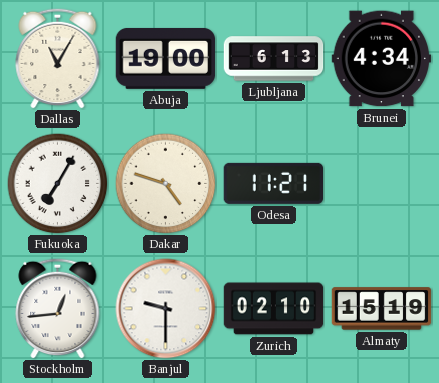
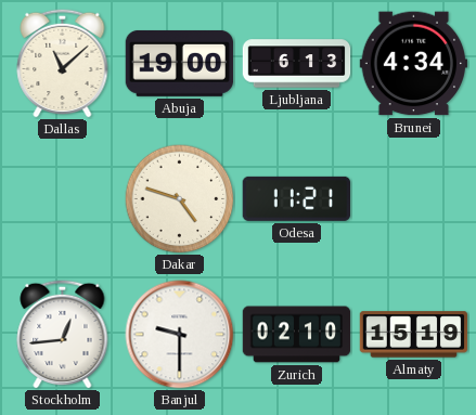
Dallas: 11:05 -> 11:08
Fukuoka: 7:05 -> none
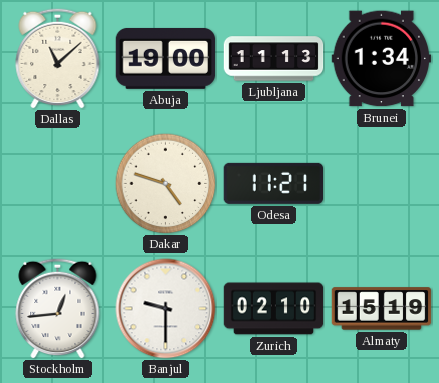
Ljubljana: 6:13 -> 11:13
Brunei: 4:34 -> 1:34
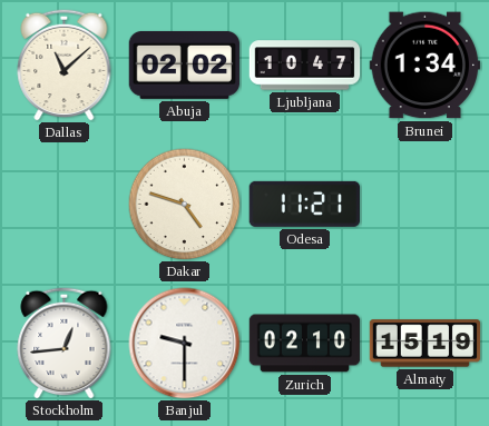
Abuja: 19:00 -> 02:02
Ljubljana: 11:13 -> 10:47
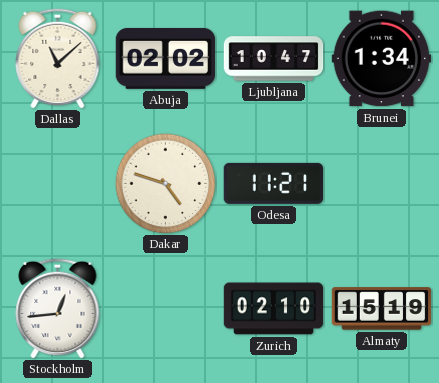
Banjul: 9:30 -> none
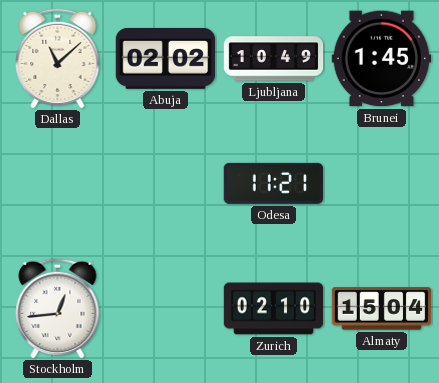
Ljubljana: 10:47 -> 10:49
Brunei: 1:34 -> 1:45
Dakar: 4:48 -> none
Almaty: 15:19 -> 15:04
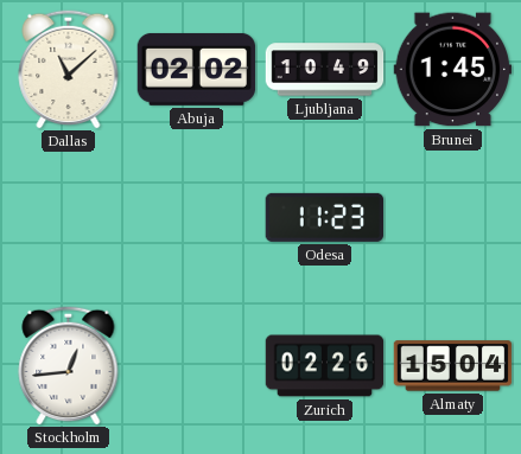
Odesa: 11:21 -> 11:23
Zurich: 02:10 -> 02:26
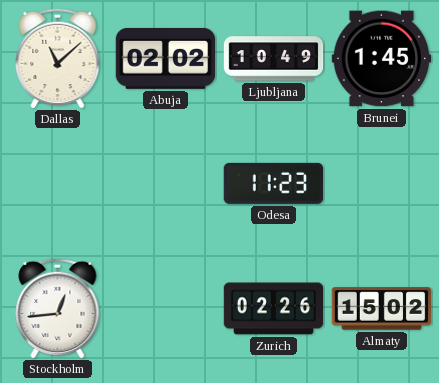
Almaty: 15:04 -> 15:02
